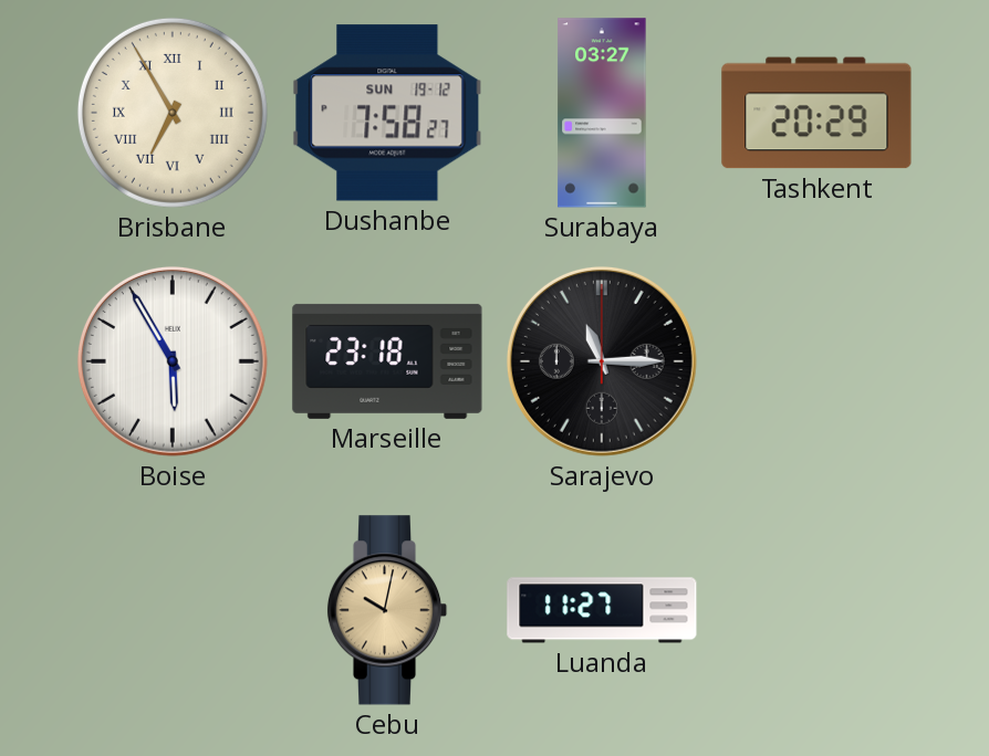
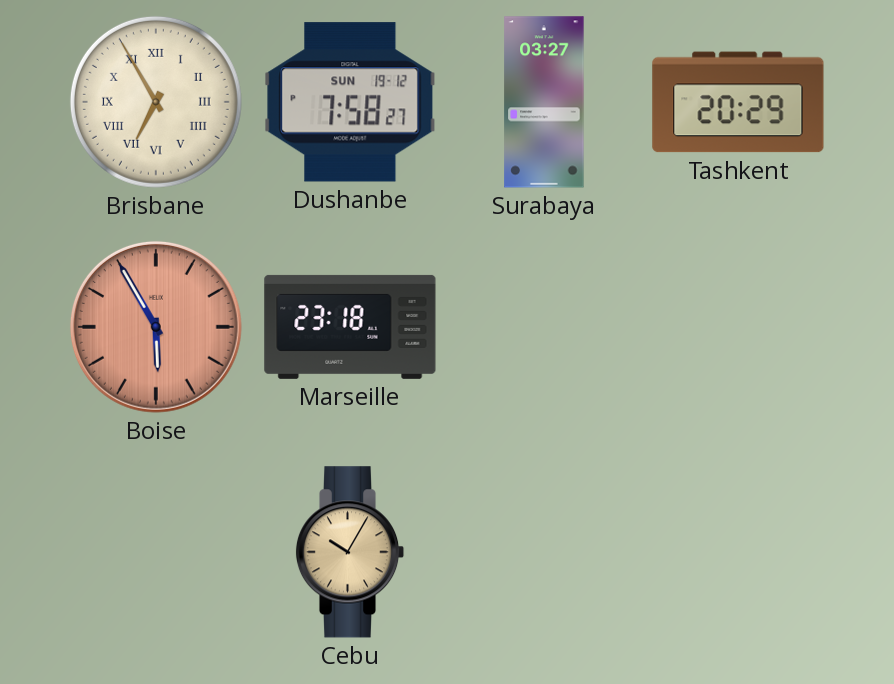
Boise dial: white -> salmon
Sarajevo: 11:15 -> none
Cebu: 10:02 -> 10:05
Luanda: 11:27 -> none
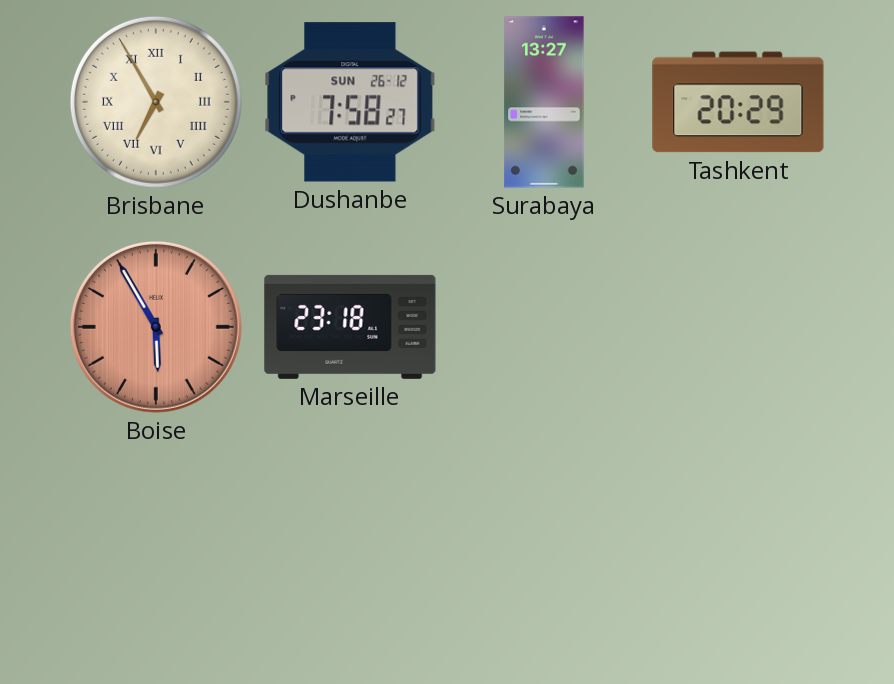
Dushanbe date: SUN 19-12 -> SUN 26-12
Surabaya: 03:27 -> 13:27
Cebu: 10:05 -> none
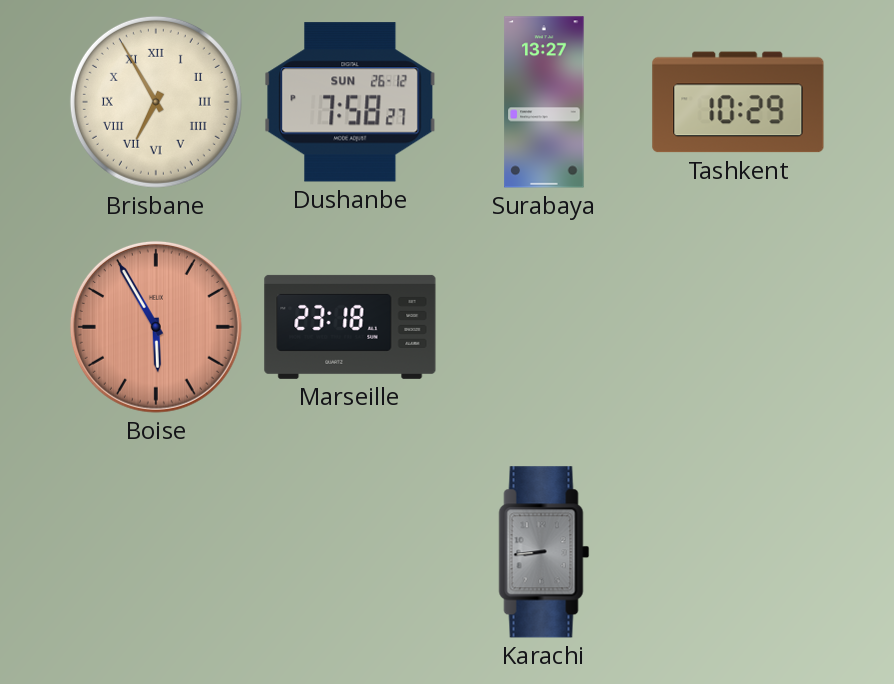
Tashkent: 20:29 -> 10:29
Karachi: none -> 8:44
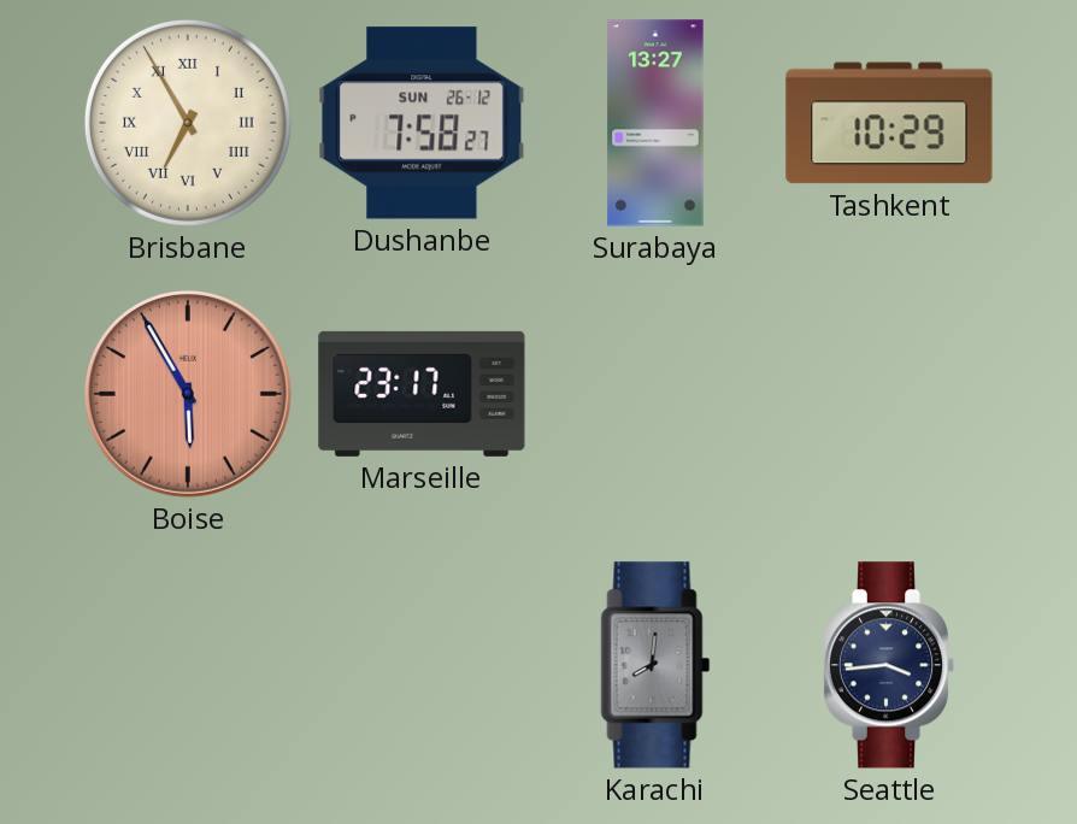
Marseille: 23:18 -> 23:17
Karachi: 8:44 -> 8:01
Seattle: none -> 3:44
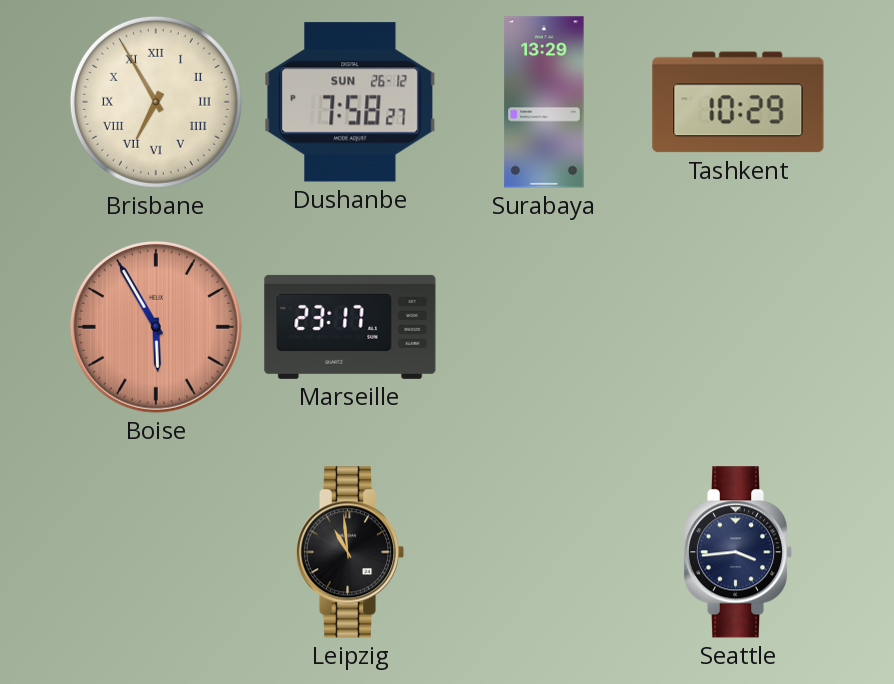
Surabaya: 13:27 -> 13:29
Leipzig: none -> 10:59
Karachi: 8:01 -> none
